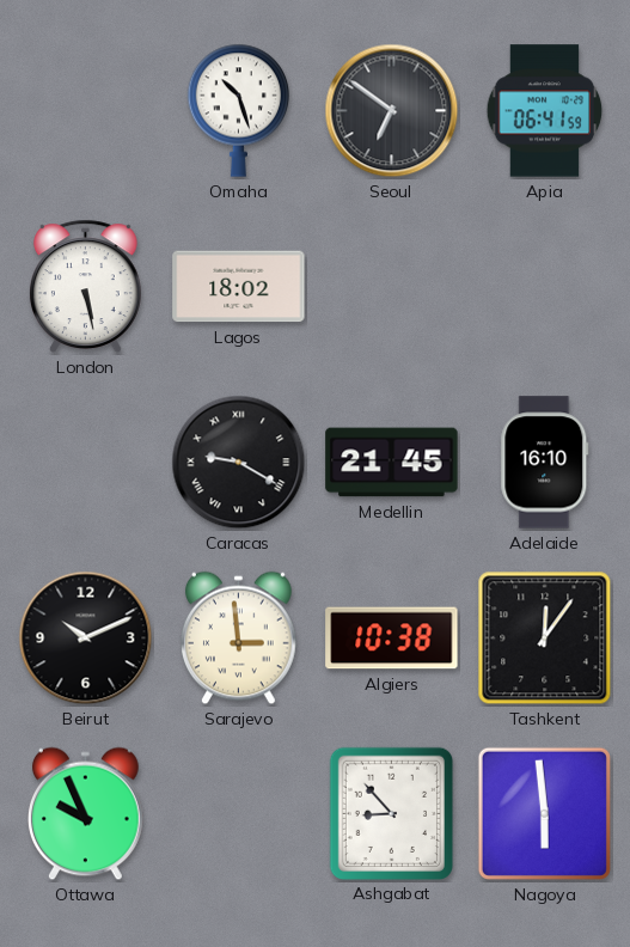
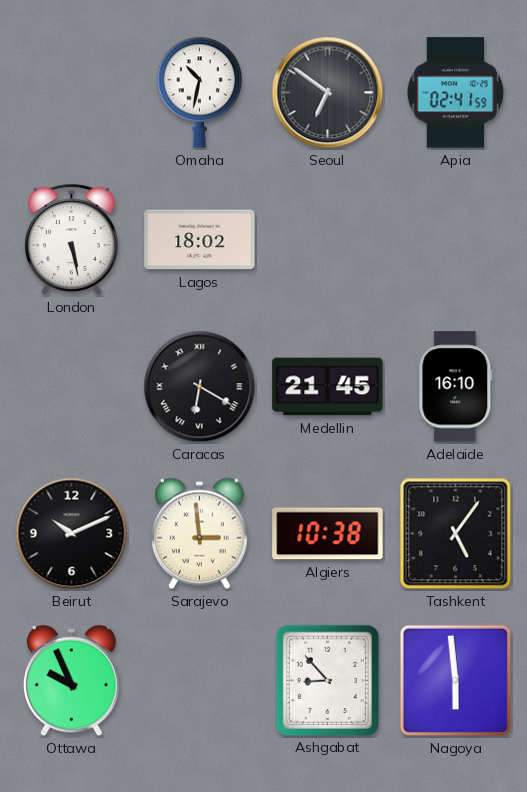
Omaha: 10:27 -> 10:32
Apia: 06:41 -> 02:41
Caracas: 9:20 -> 6:20
Tashkent: 12:06 -> 5:06
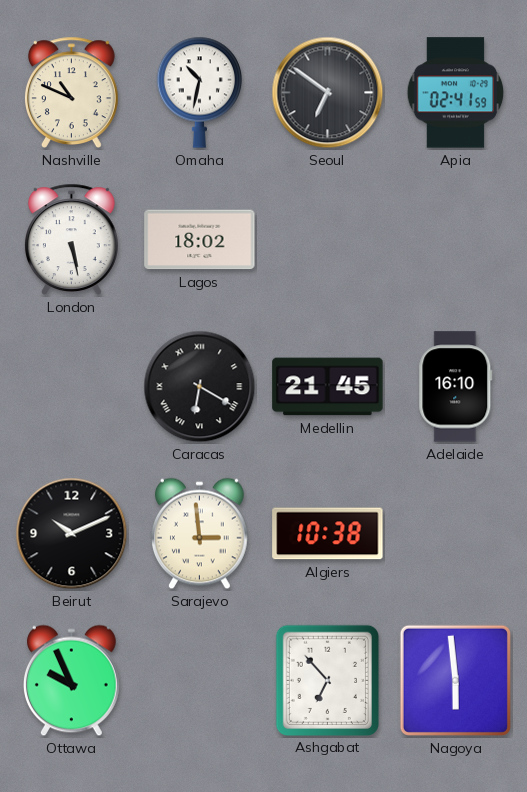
Nashville: none -> 10:49
Tashkent: 5:06 -> none
Ashgabat: 8:53 -> 6:53
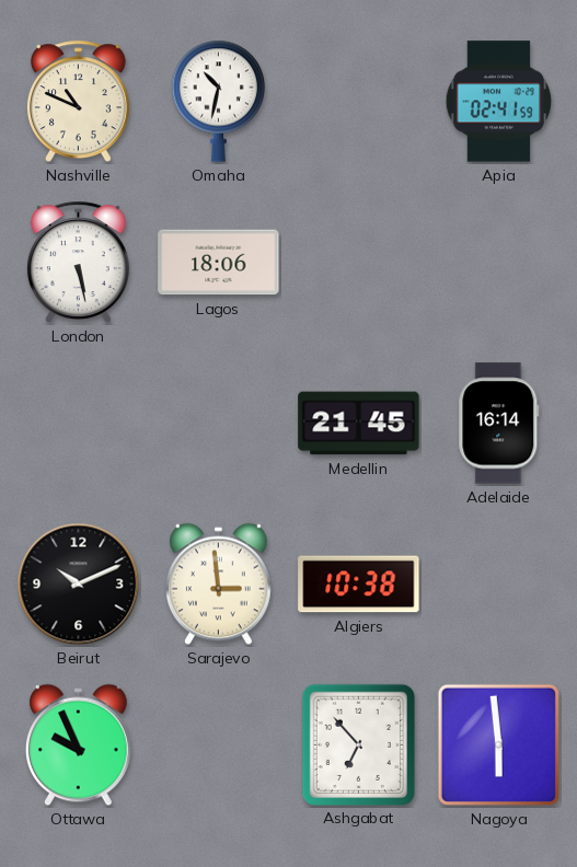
Seoul: 6:51 -> none
Lagos: 18:02 -> 18:06
Caracas: 6:20 -> none
Adelaide: 16:10 -> 16:14
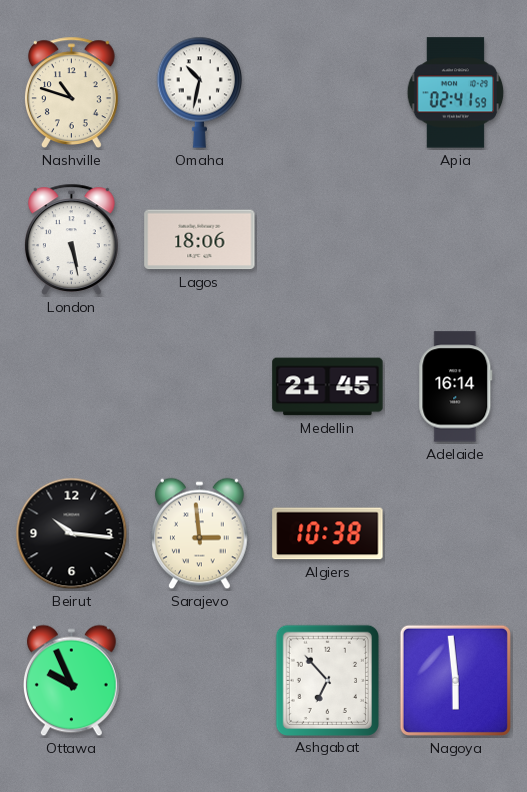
Nashville: 10:49 -> 10:48
Beirut: 10:11 -> 10:16
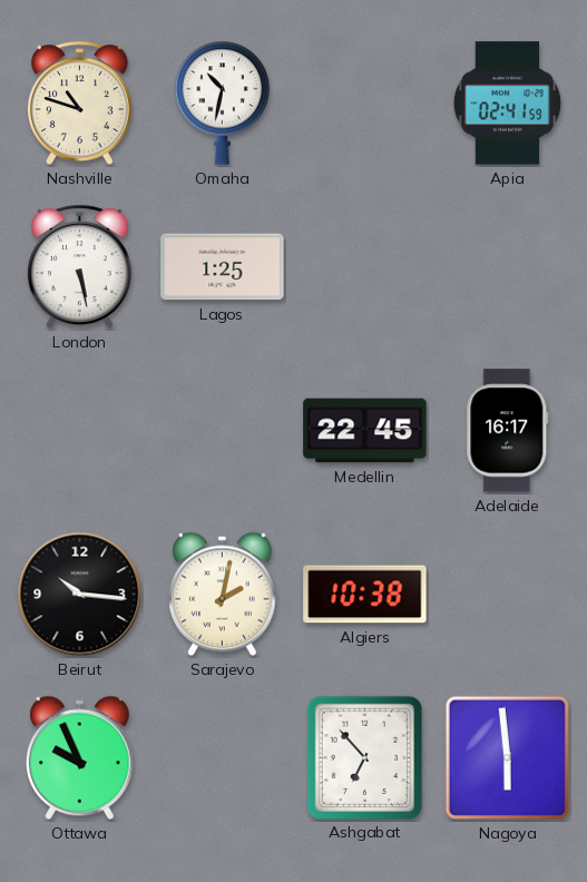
Lagos: 18:06 -> 1:25
Medellin: 21:45 -> 22:45
Adelaide: 16:14 -> 16:17
Sarajevo: 2:59 -> 2:02
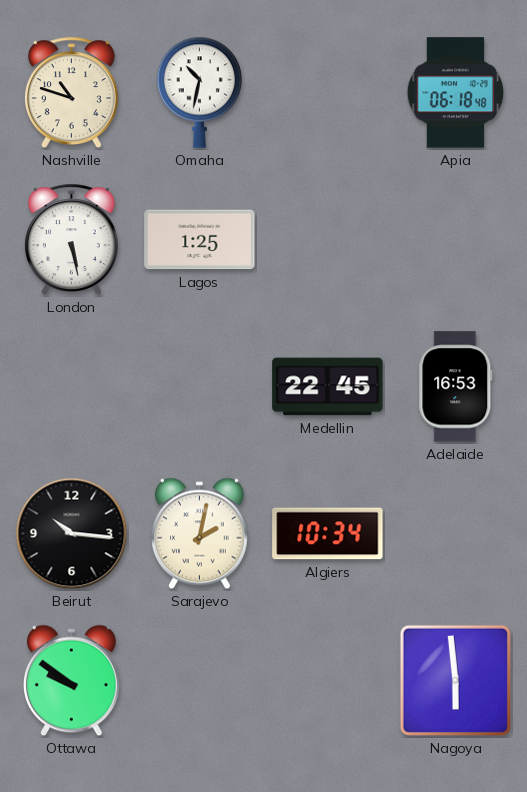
Apia: 02:41 -> 06:18
Adelaide: 16:17 -> 16:53
Algiers: 10:38 -> 10:34
Ottawa: 9:56 -> 9:51
Ashgabat: 6:53 -> none
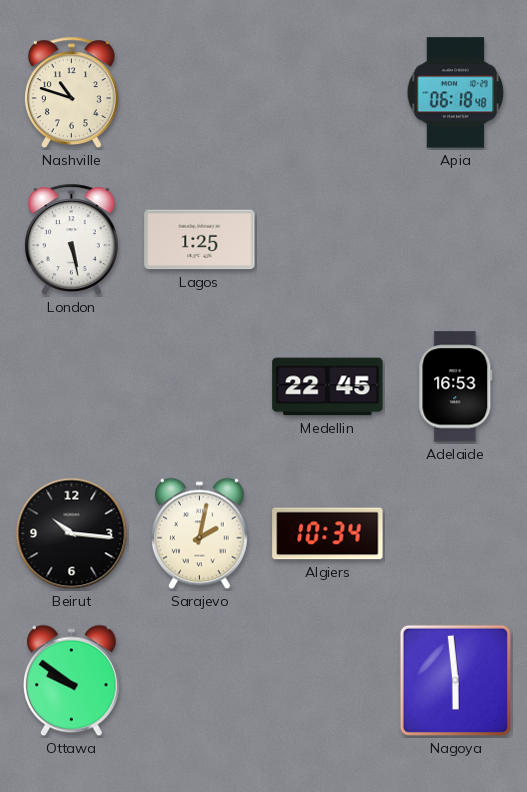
Omaha: 10:32 -> none
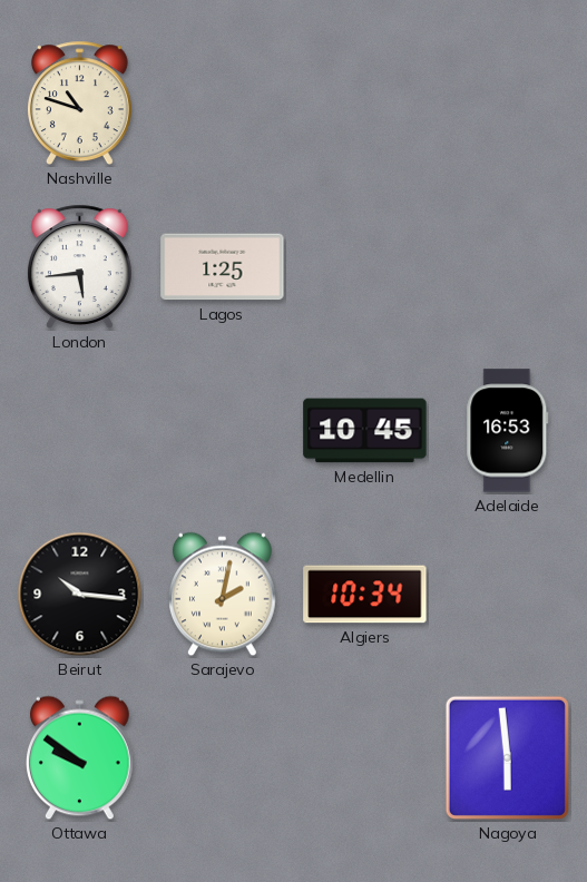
Apia: 06:18 -> none
London: 5:28 -> 5:44
Medellin: 22:45 -> 10:45
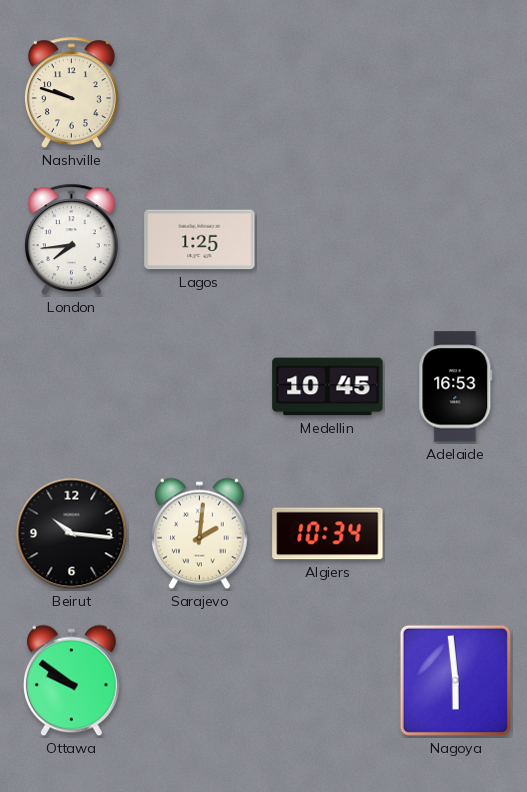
Nashville: 10:48 -> 9:48
London: 5:44 -> 7:44
Sarajevo: 2:02 -> 2:01
